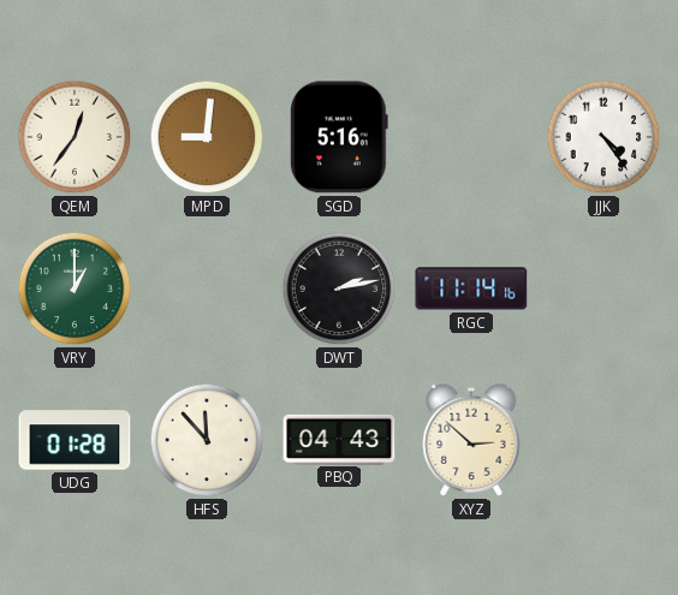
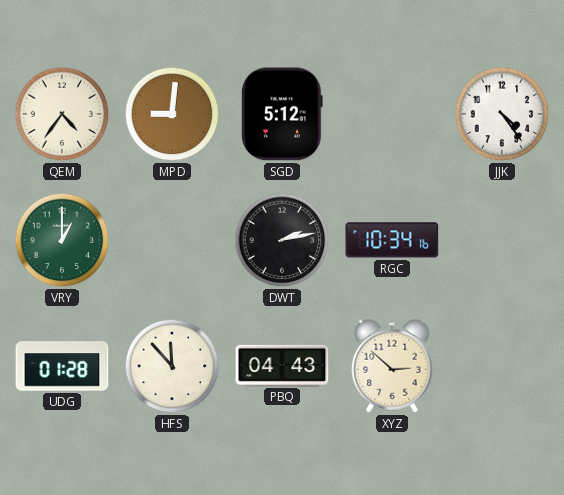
QEM: 12:36 -> 4:36
SGD: 5:16 -> 5:12
RGC: 11:14 -> 10:34
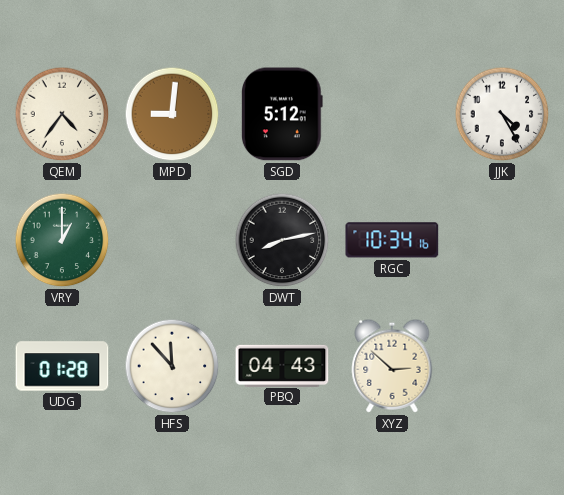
JJK: 4:24 -> 4:25
DWT: 2:13 -> 8:13
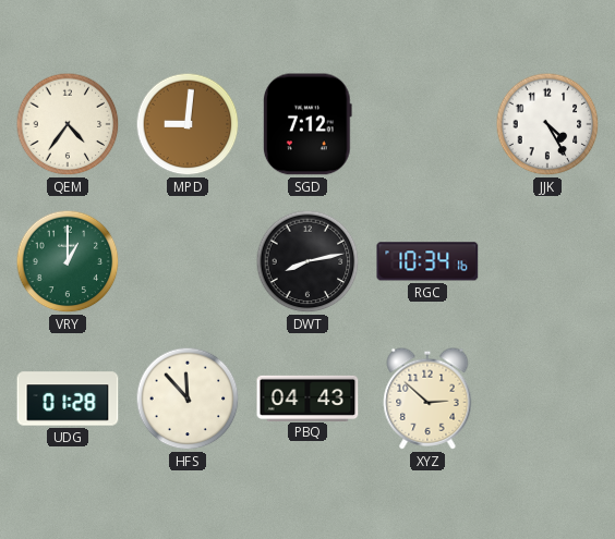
SGD: 5:12 -> 7:12
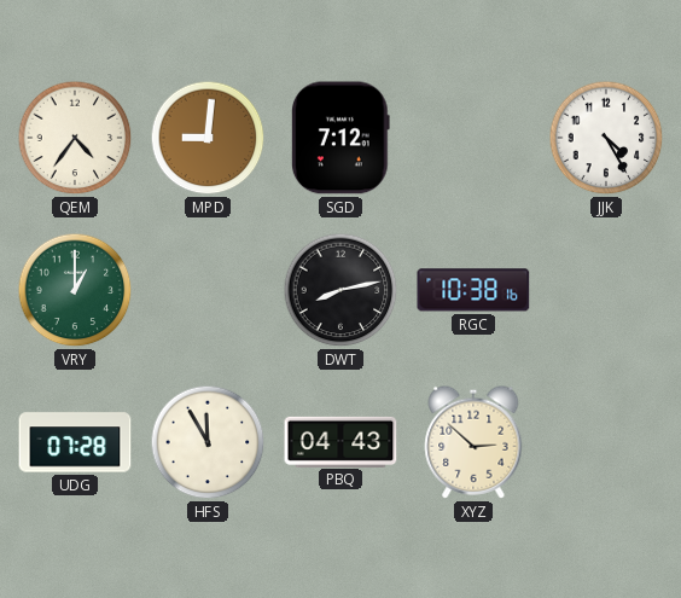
RGC: 10:34 -> 10:38
UDG: 01:28 -> 07:28
HFS: 11:53 -> 11:55
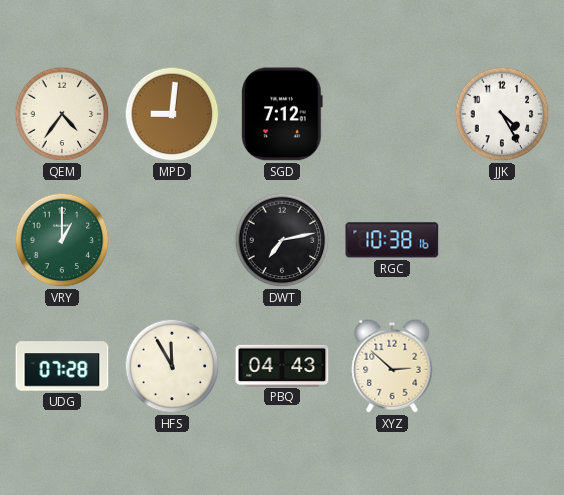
DWT: 8:13 -> 7:13
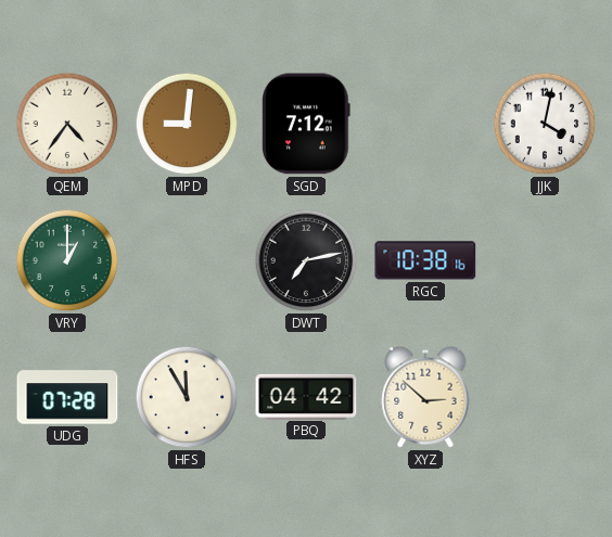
JJK: 4:25 -> 4:02
PBQ: 04:43 -> 04:42
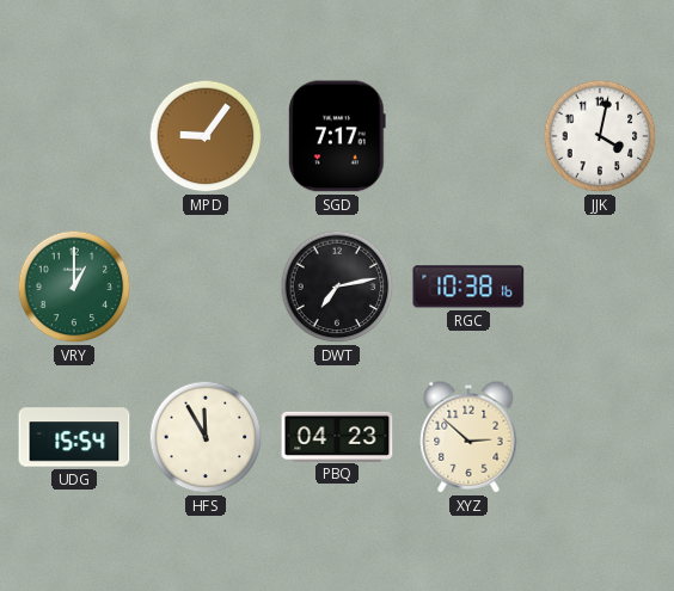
QEM: 4:36 -> none
MPD: 9:01 -> 9:06
SGD: 7:12 -> 7:17
UDG: 07:28 -> 15:54
PBQ: 04:42 -> 04:23
